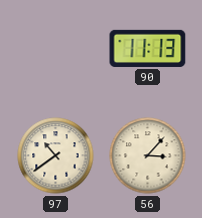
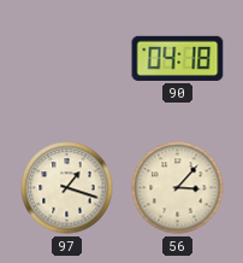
90: 11:13 -> 04:18
97: 10:39 -> 1:18
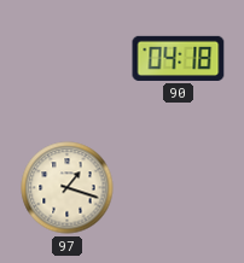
56: 3:07 -> none
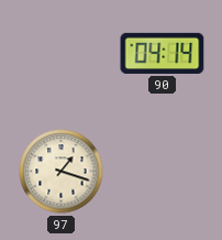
90: 04:18 -> 04:14
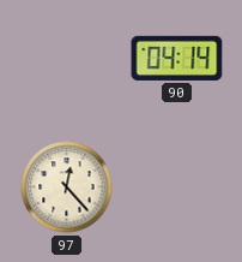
97: 1:18 -> 12:23
